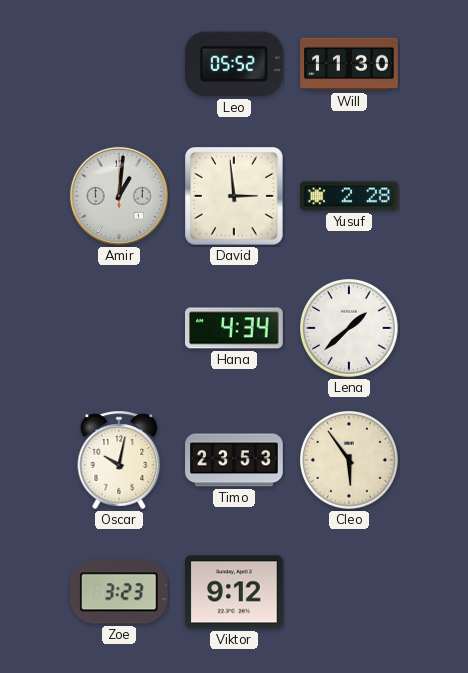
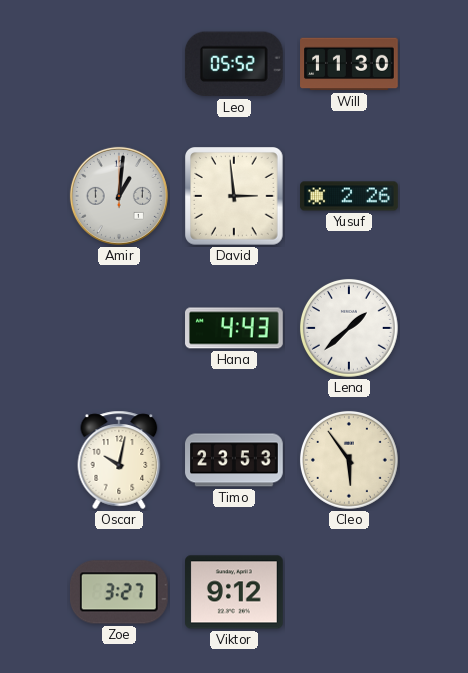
Yusuf: 2:28 -> 2:26
Hana: 4:34 -> 4:43
Zoe: 3:23 -> 3:27
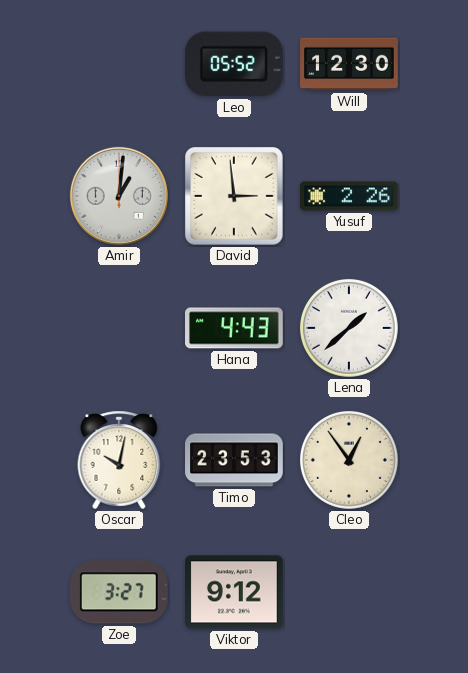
Will: 11:30 -> 12:30
Cleo: 5:54 -> 12:54
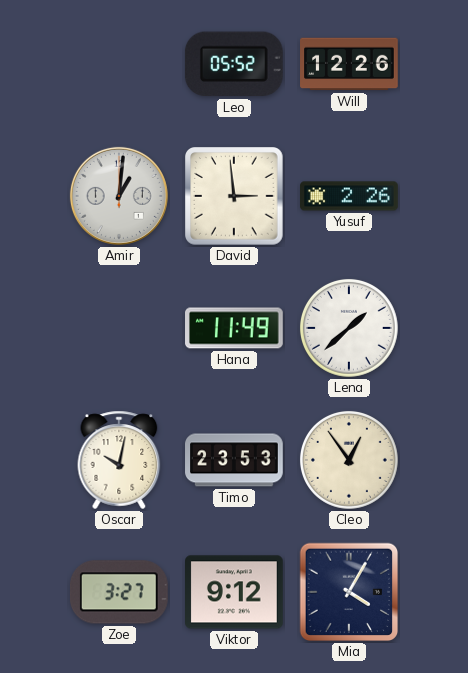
Will: 12:30 -> 12:26
Hana: 4:43 -> 11:49
Mia: none -> 4:05
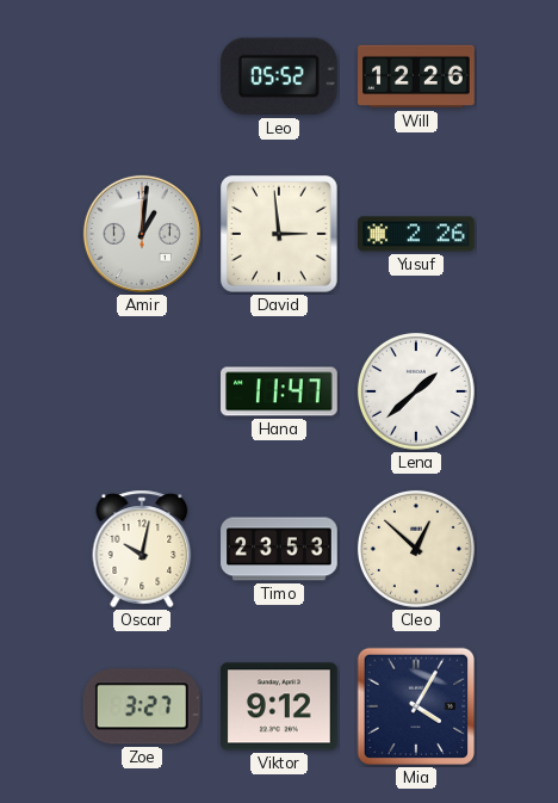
Hana: 11:49 -> 11:47
Cleo: 12:54 -> 12:52
